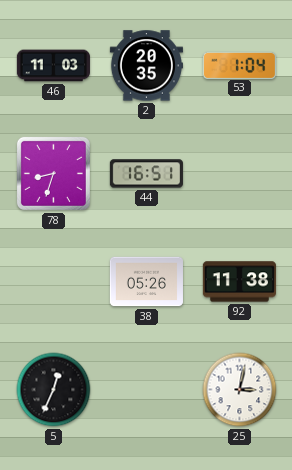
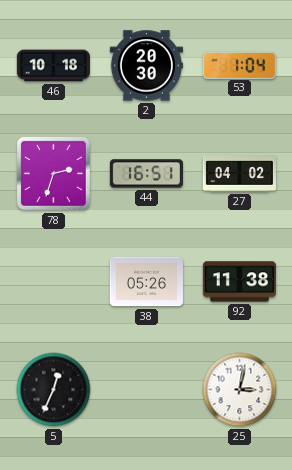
46: 11:03 -> 10:18
2: 20:35 -> 20:30
78: 8:33 -> 2:33
27: none -> 04:02
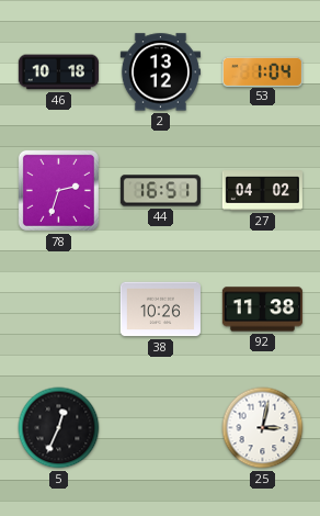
2: 20:30 -> 13:12
38: 05:26 -> 10:26
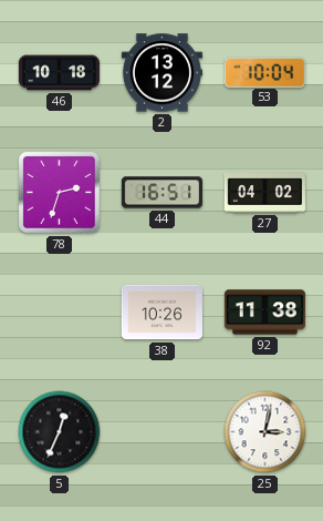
53: 1:04 -> 10:04
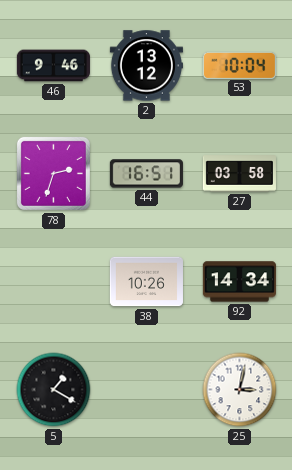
46: 10:18 -> 9:46
27: 04:02 -> 03:58
92: 11:38 -> 14:34
5: 12:34 -> 1:20
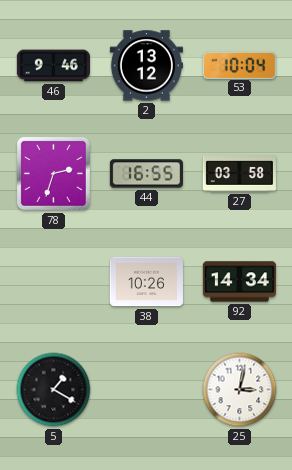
44: 16:51 -> 16:55
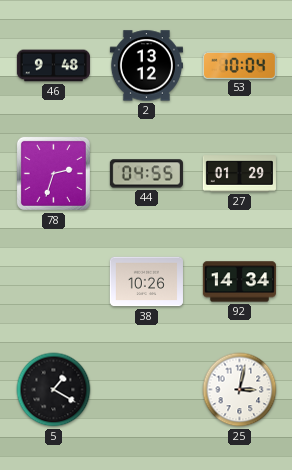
46: 9:46 -> 9:48
44: 16:55 -> 04:55
27: 03:58 -> 01:29
